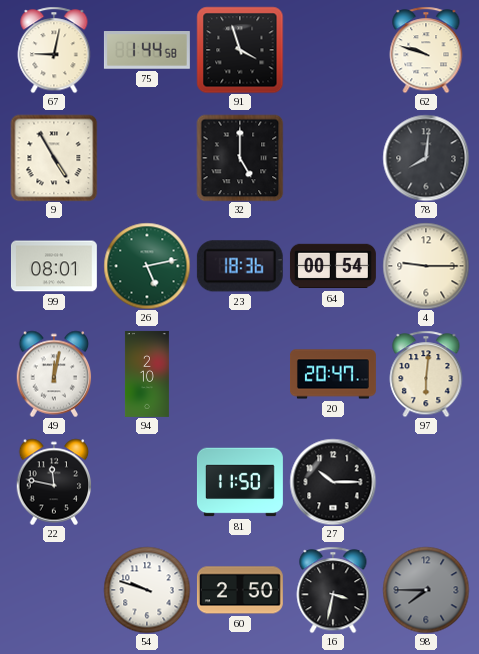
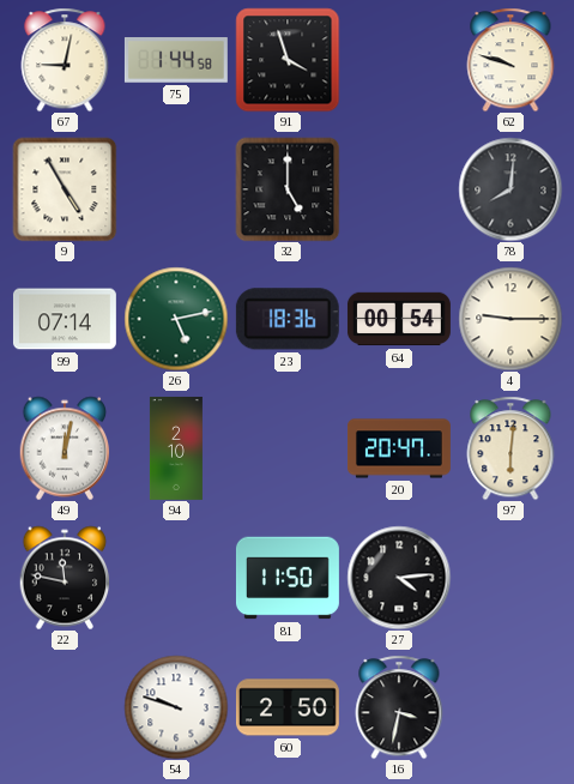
99: 08:01 -> 07:14
27: 10:15 -> 4:14
98: 7:45 -> none
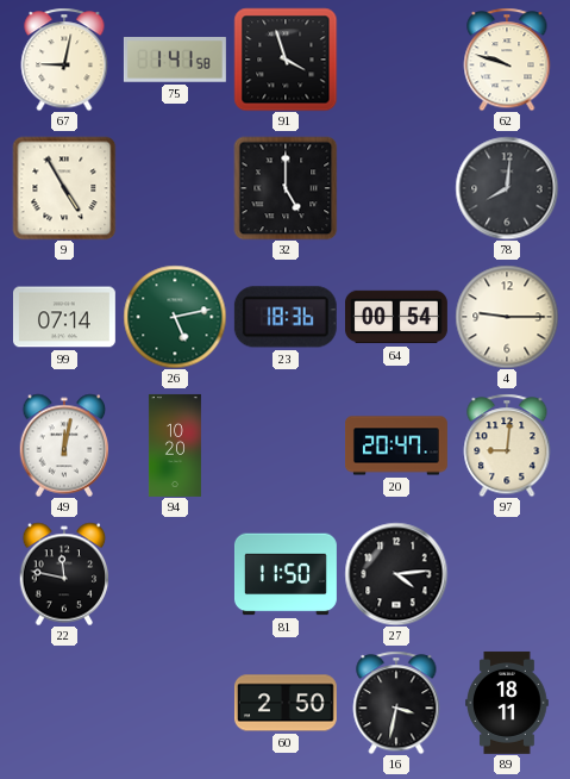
75: 1:44 -> 1:41
94: 2:10 -> 10:20
97: 6:01 -> 9:01
54: 9:48 -> none
89: none -> 18:11
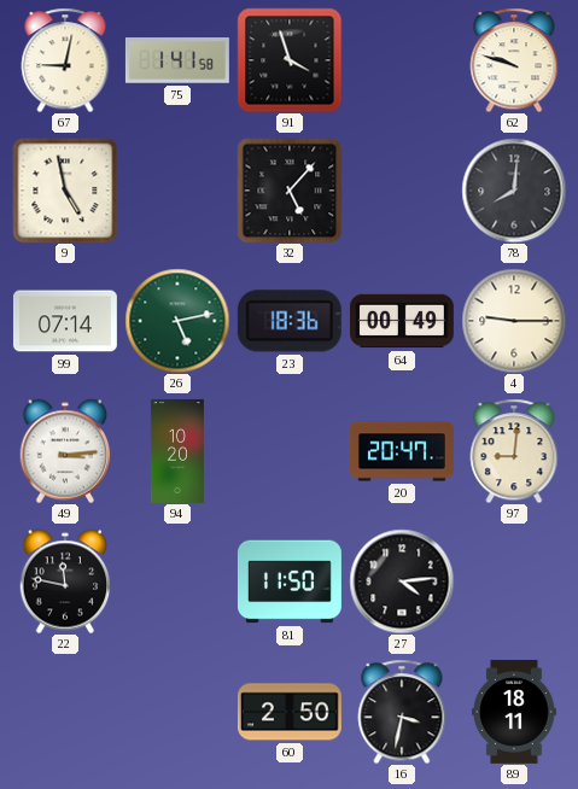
9: 4:55 -> 4:58
32: 5:00 -> 5:07
64: 00:54 -> 00:49
49: 12:02 -> 3:14
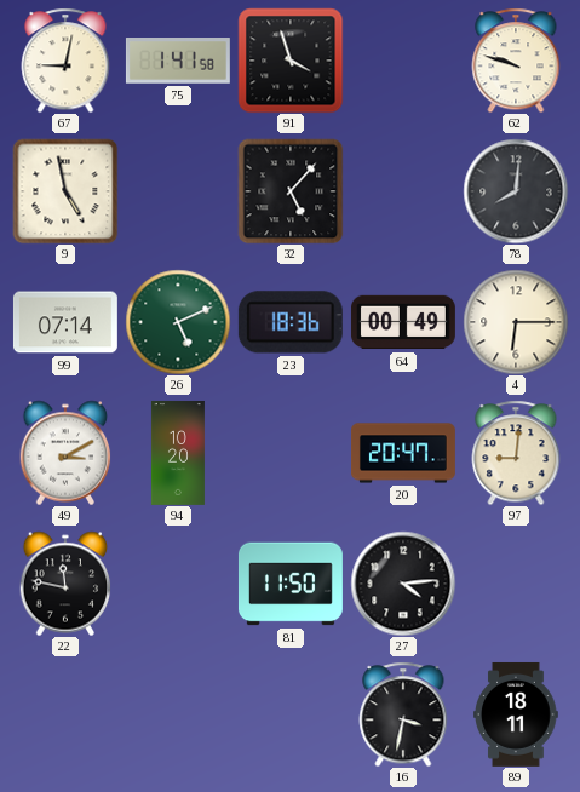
26: 5:13 -> 5:11
4: 9:15 -> 6:15
49: 3:14 -> 3:10
60: 2:50 -> none
